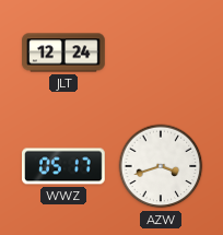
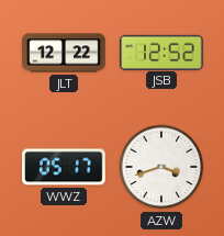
JLT: 12:24 -> 12:22
JSB: none -> 12:52
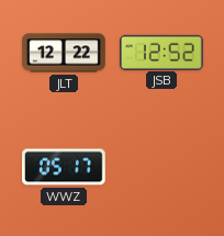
AZW: 3:42 -> none
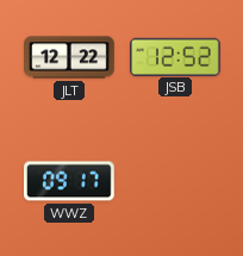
WWZ: 05:17 -> 09:17
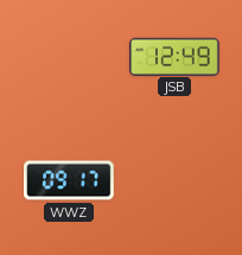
JLT: 12:22 -> none
JSB: 12:52 -> 12:49
